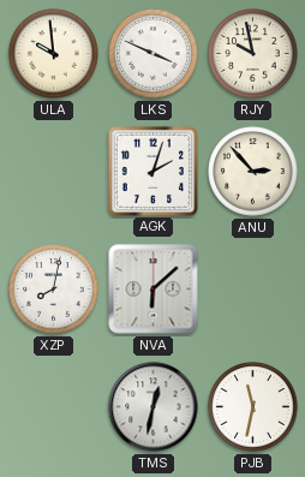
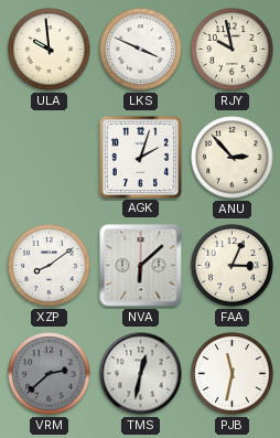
XZP: 8:02 -> 8:09
FAA: none -> 3:04
VRM: none -> 2:38
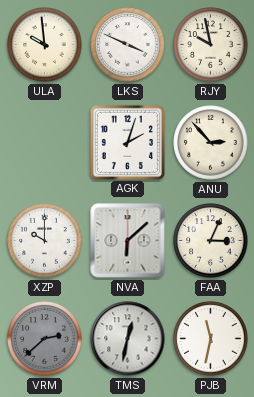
XZP: 8:09 -> 10:00
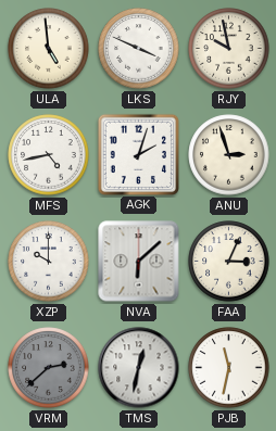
ULA: 9:59 -> 4:59
MFS: none -> 4:43
ANU: 2:53 -> 2:57
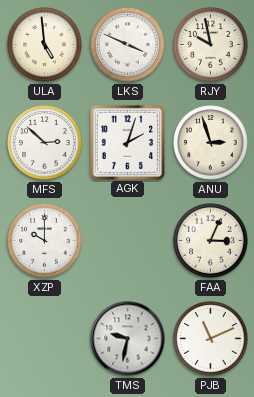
MFS: 4:43 -> 2:52
NVA: 6:08 -> none
VRM: 2:38 -> none
TMS: 12:32 -> 9:32
PJB: 11:32 -> 11:11
